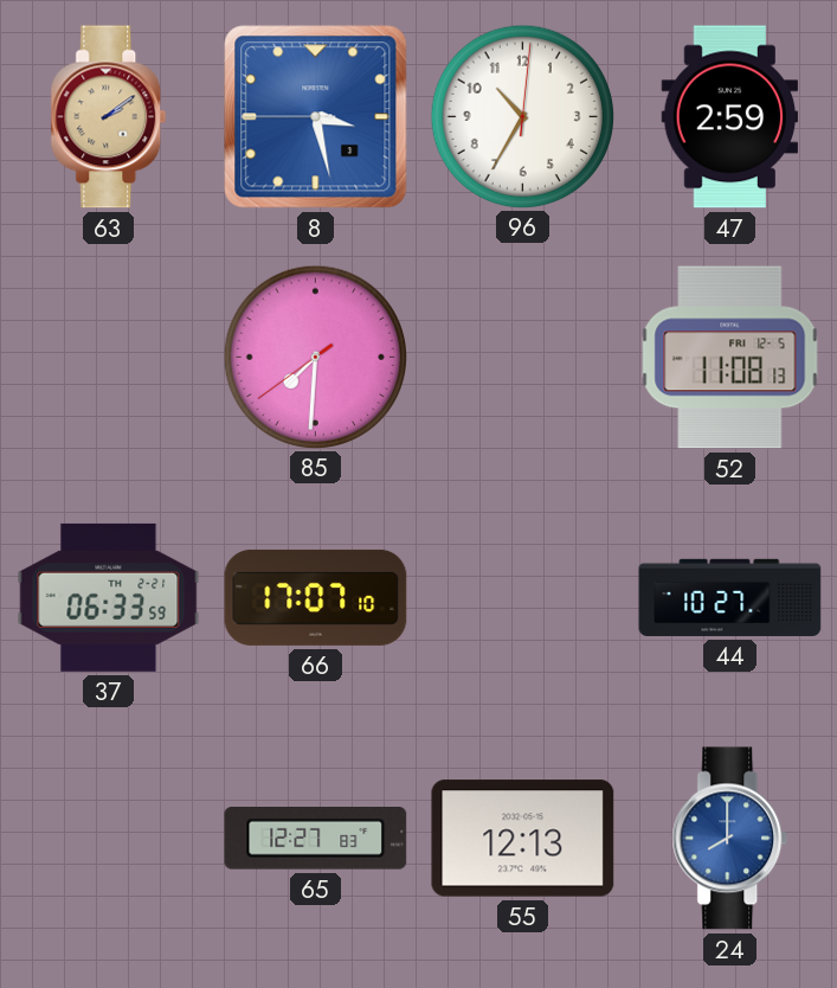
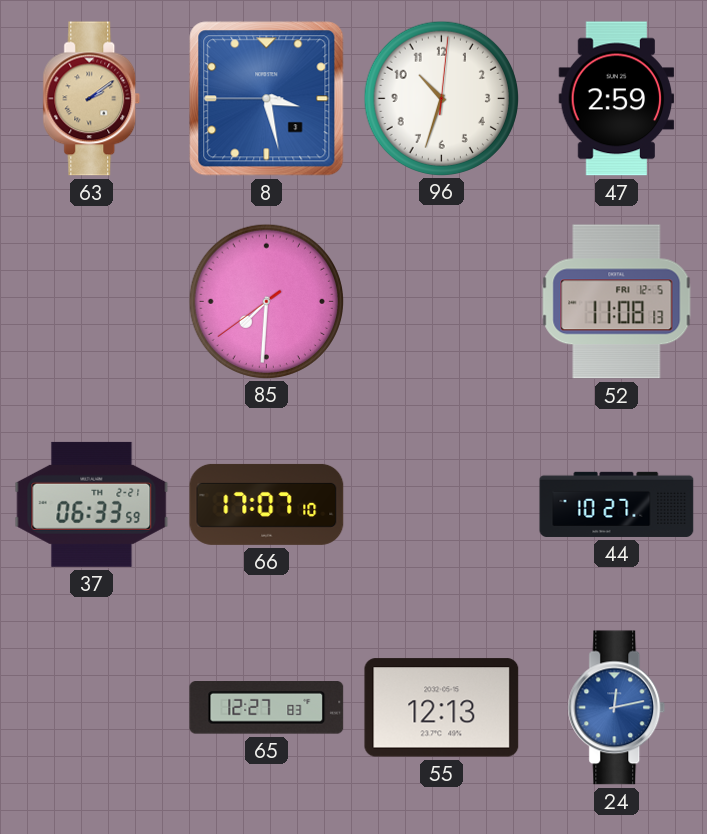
96: 10:35 -> 10:33
24: 8:00 -> 12:13
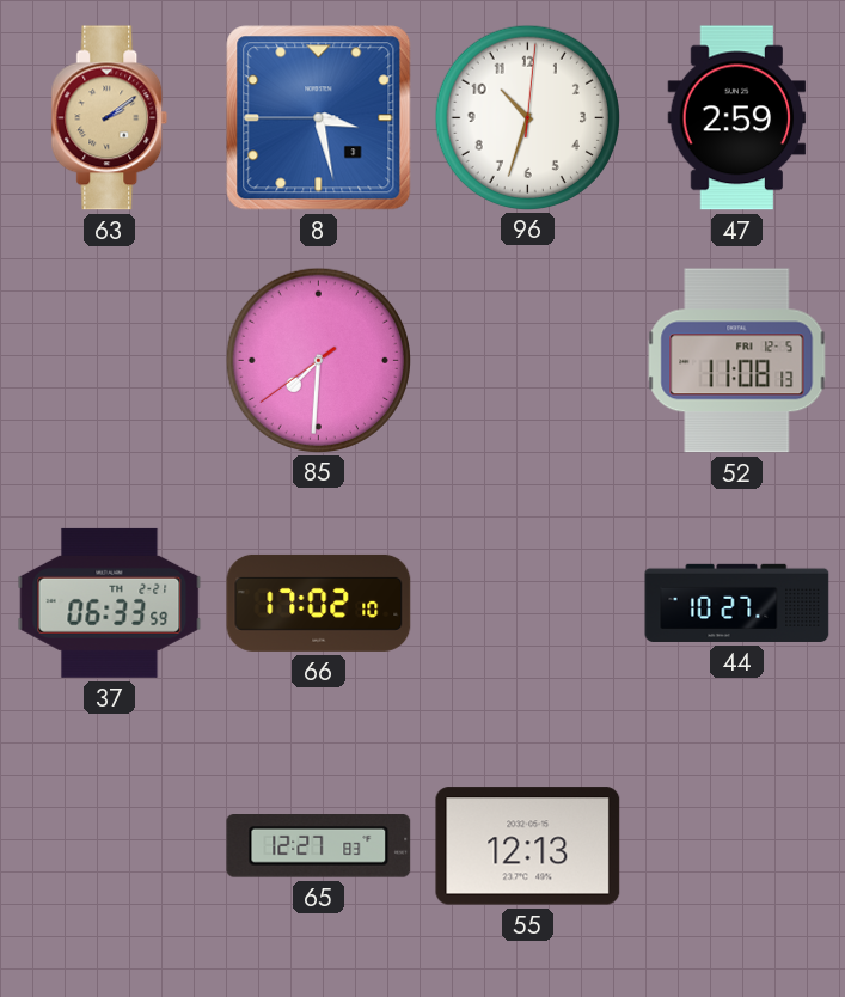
66: 17:07 -> 17:02
24: 12:13 -> none
